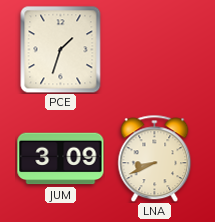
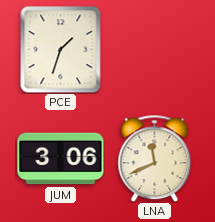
JUM: 3:09 -> 3:06
LNA: 8:41 -> 11:41
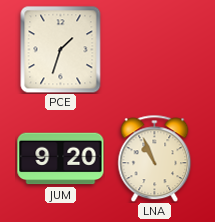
JUM: 3:06 -> 9:20
LNA: 11:41 -> 10:56
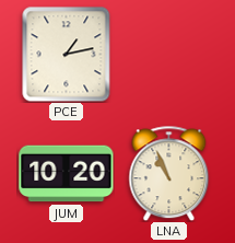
PCE: 1:33 -> 1:13
JUM: 9:20 -> 10:20
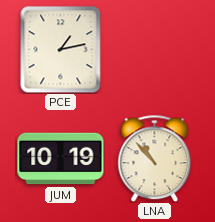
JUM: 10:20 -> 10:19
LNA: 10:56 -> 10:53
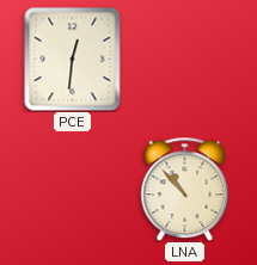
PCE: 1:13 -> 12:31
JUM: 10:19 -> none
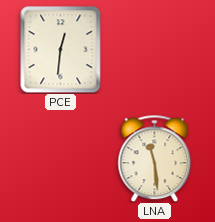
LNA: 10:53 -> 11:29
